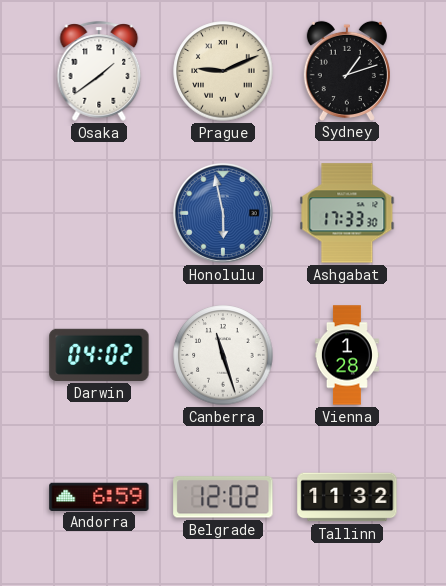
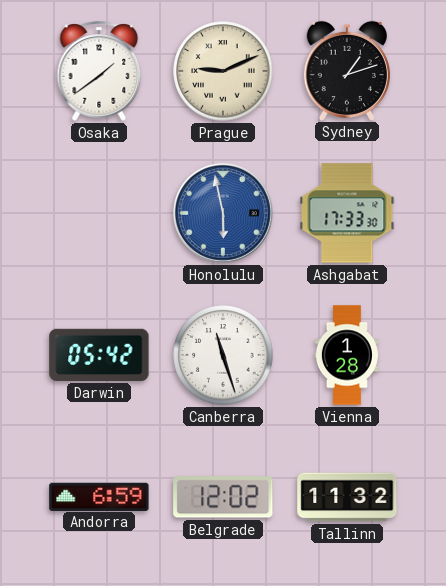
Darwin: 04:02 -> 05:42
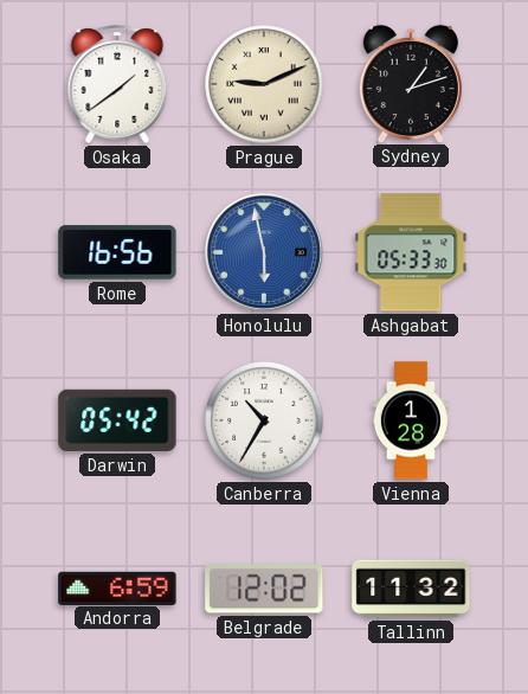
Rome: none -> 16:56
Ashgabat: 17:33 -> 05:33
Canberra: 11:27 -> 10:35
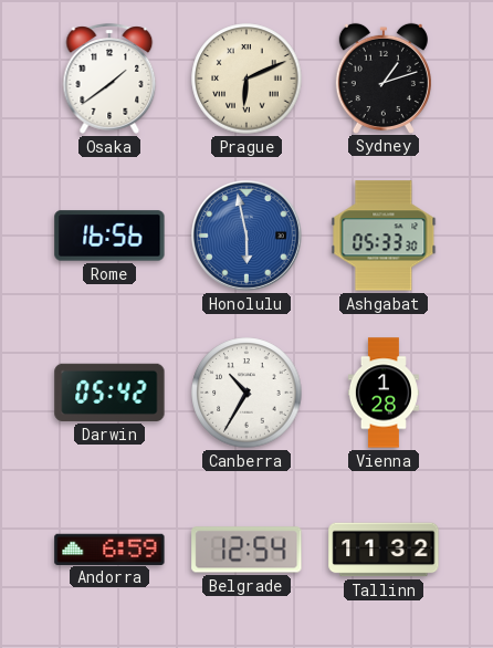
Prague: 9:11 -> 6:11
Belgrade: 12:02 -> 12:54
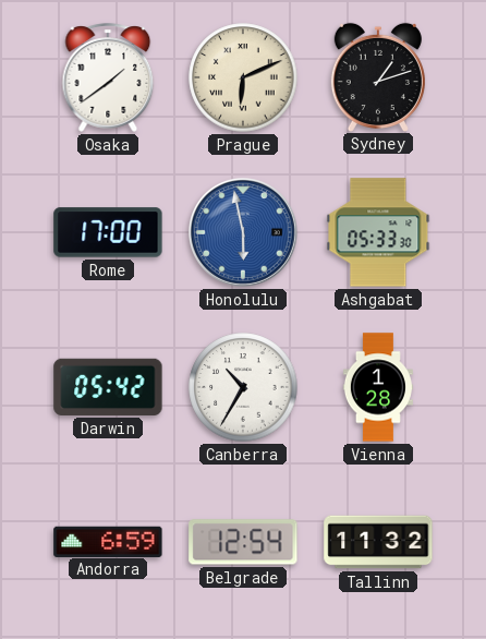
Rome: 16:56 -> 17:00
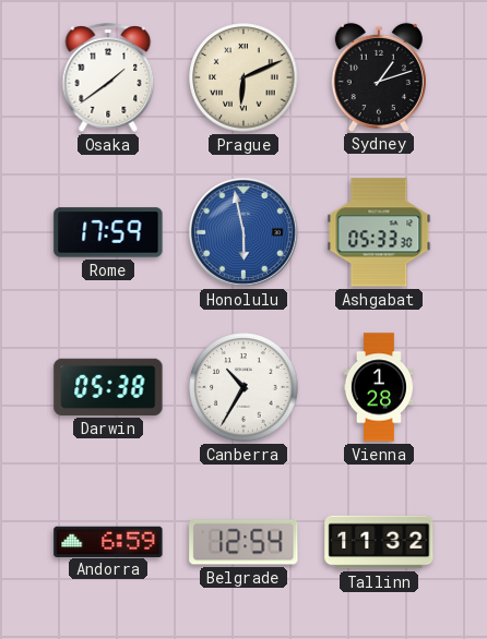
Rome: 17:00 -> 17:59
Darwin: 05:42 -> 05:38
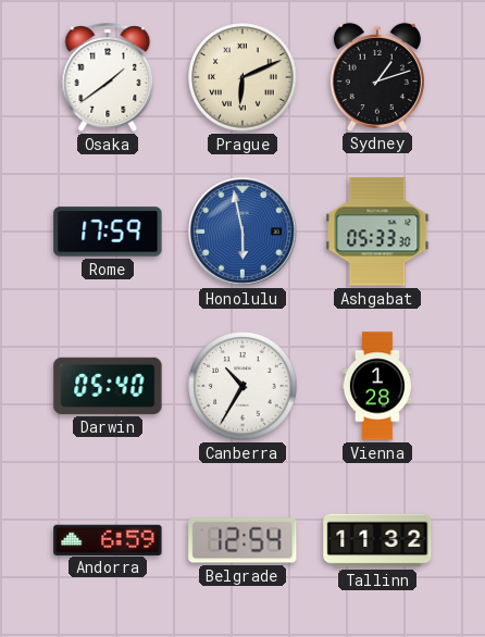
Darwin: 05:38 -> 05:40
